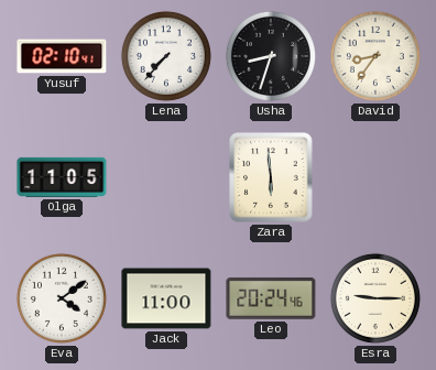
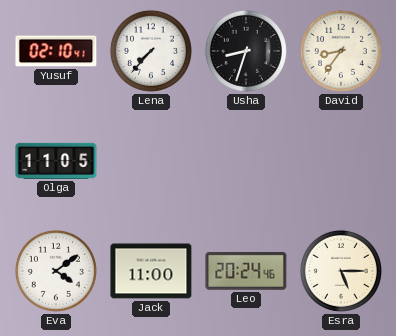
Zara: 5:59 -> none
Esra: 9:15 -> 5:15
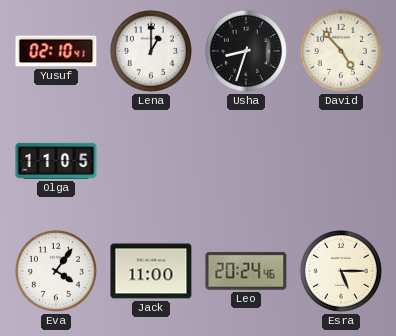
Lena: 7:37 -> 1:00
David: 8:36 -> 4:53
Eva: 4:09 -> 4:06
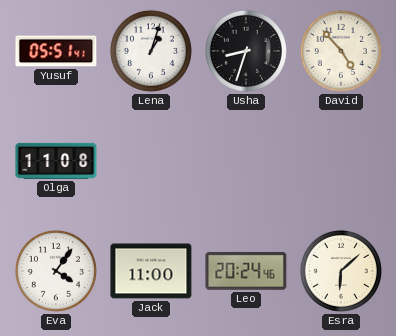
Yusuf: 02:10 -> 05:51
Lena: 1:00 -> 1:03
Olga: 11:05 -> 11:08
Esra: 5:15 -> 6:08
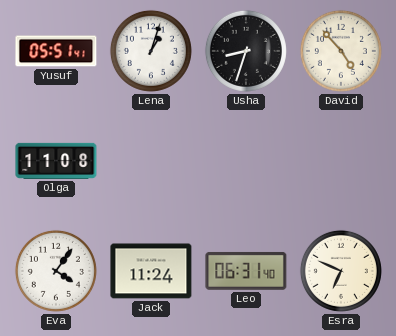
Jack: 11:00 -> 11:24
Leo: 20:24 -> 06:31
Esra: 6:08 -> 6:49
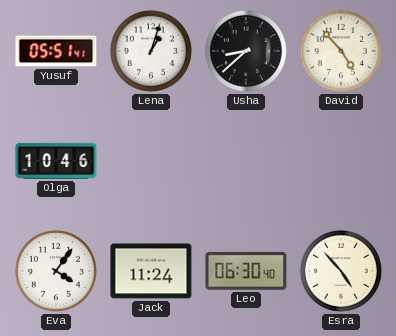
Usha: 8:33 -> 8:38
Olga: 11:08 -> 10:46
Leo: 06:31 -> 06:30
Esra: 6:49 -> 4:53
